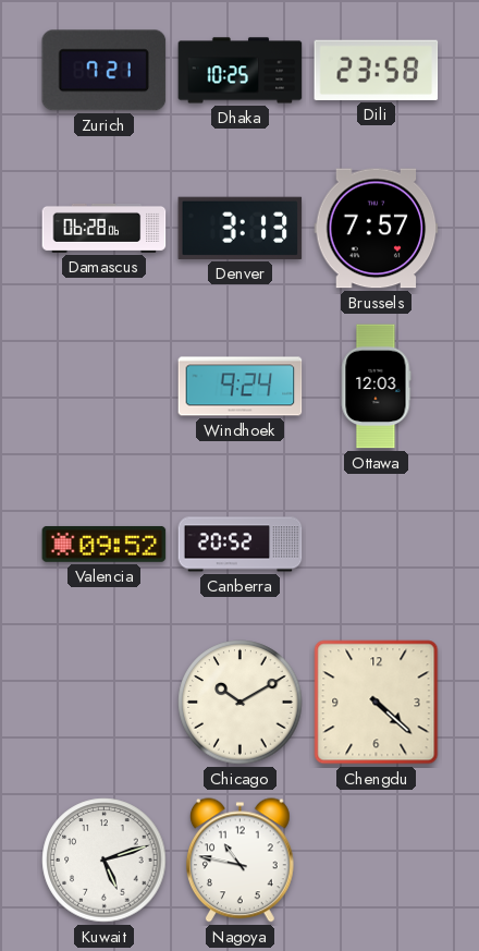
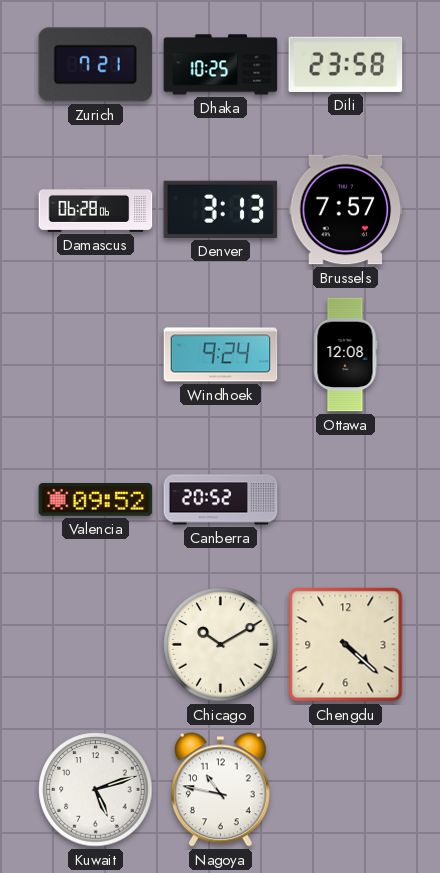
Ottawa: 12:03 -> 12:08
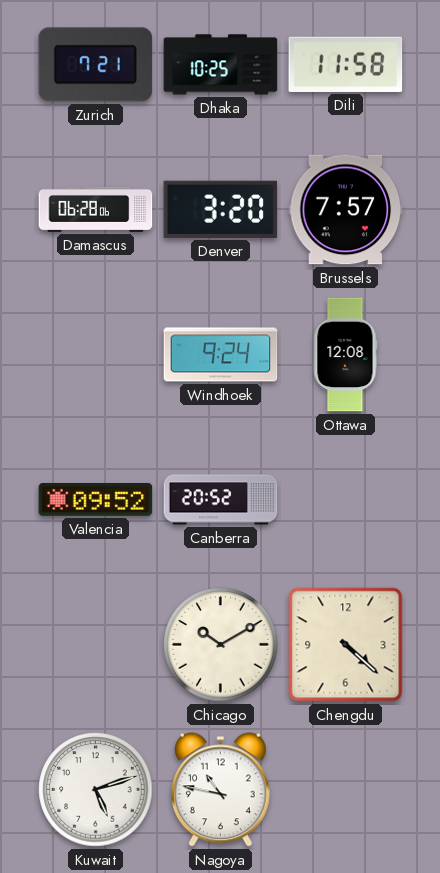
Dili: 23:58 -> 11:58
Denver: 3:13 -> 3:20
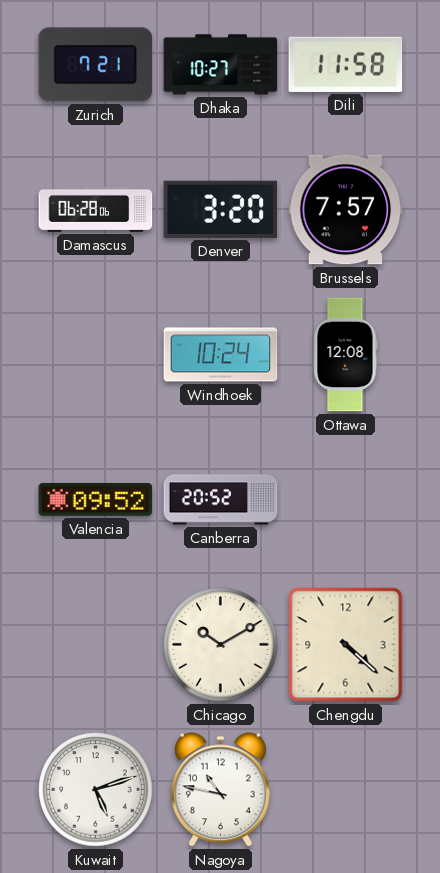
Dhaka: 10:25 -> 10:27
Windhoek: 9:24 -> 10:24
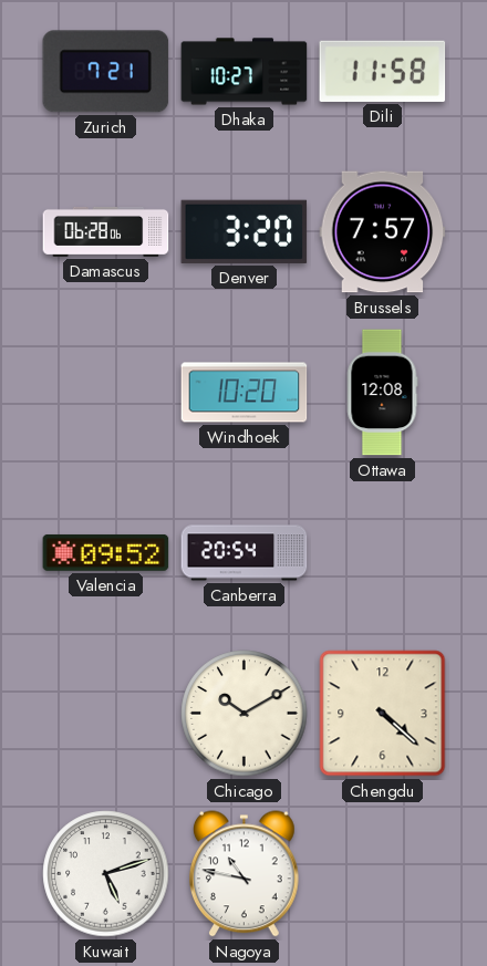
Windhoek: 10:24 -> 10:20
Canberra: 20:52 -> 20:54
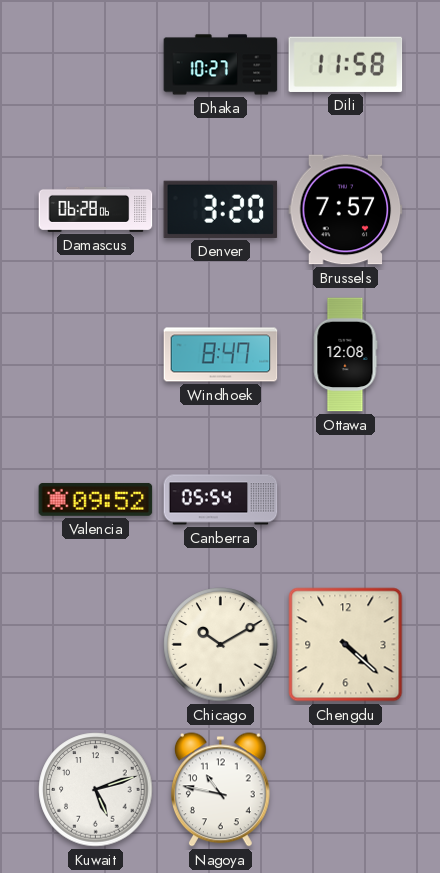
Zurich: 7:21 -> none
Windhoek: 10:20 -> 8:47
Canberra: 20:54 -> 05:54
